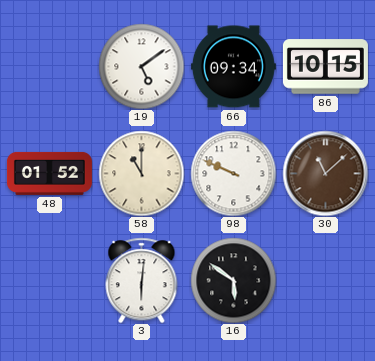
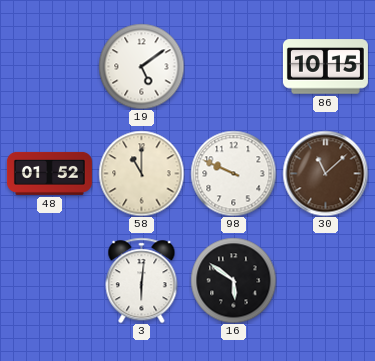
66: 09:34 -> none
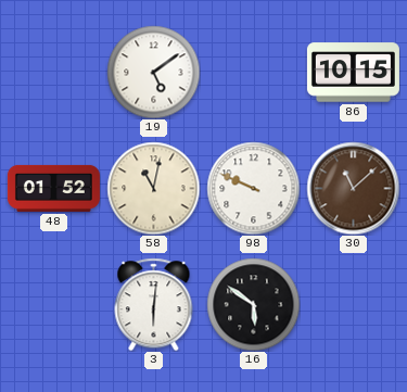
58: 11:00 -> 11:02
